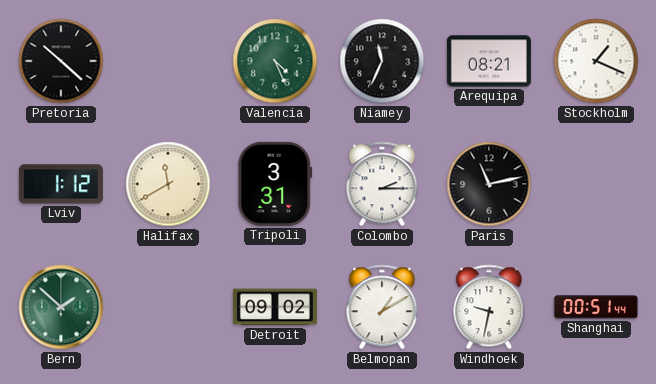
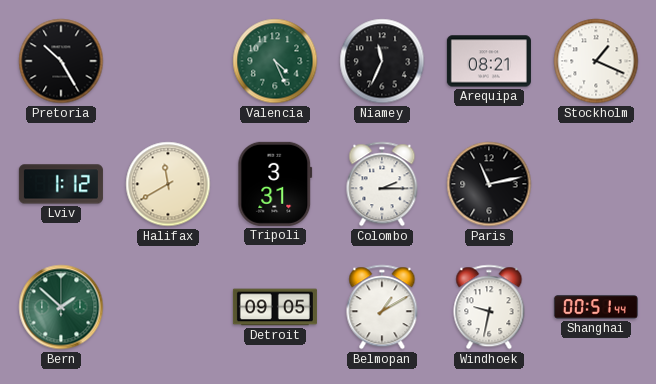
Pretoria: 10:22 -> 10:25
Detroit: 09:02 -> 09:05
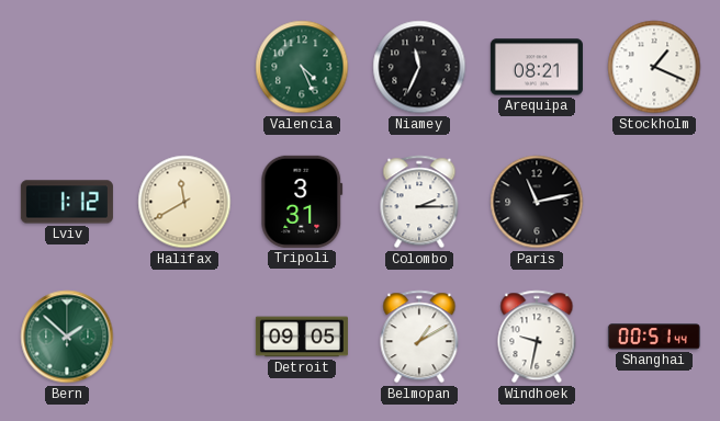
Pretoria: 10:25 -> none
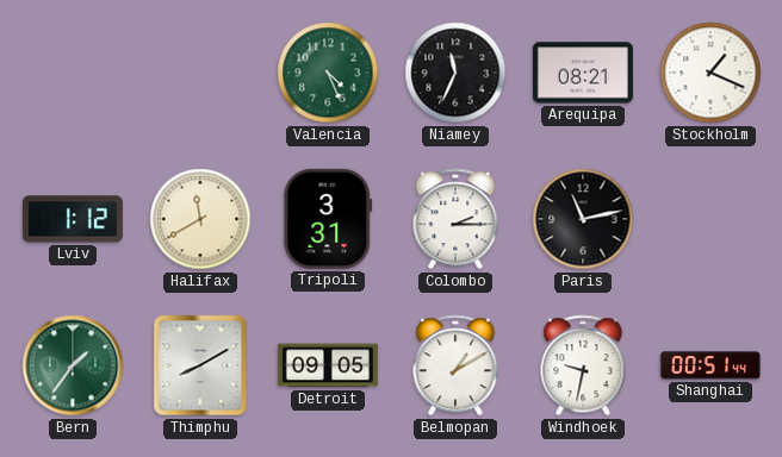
Bern: 1:52 -> 1:36
Thimphu: none -> 8:10
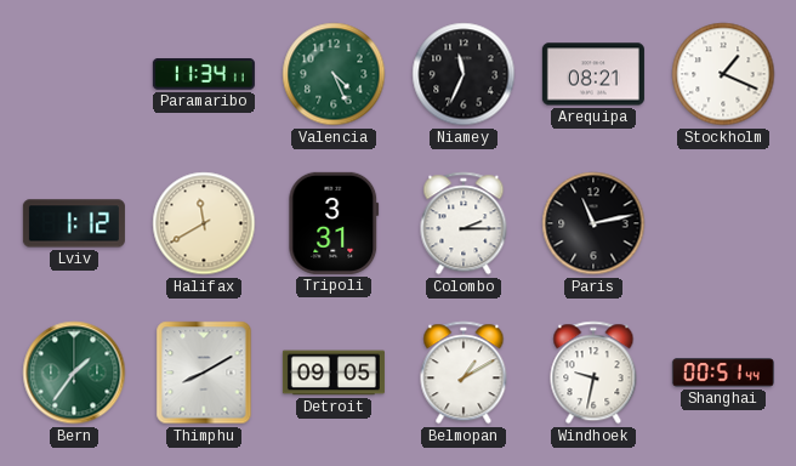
Paramaribo: none -> 11:34
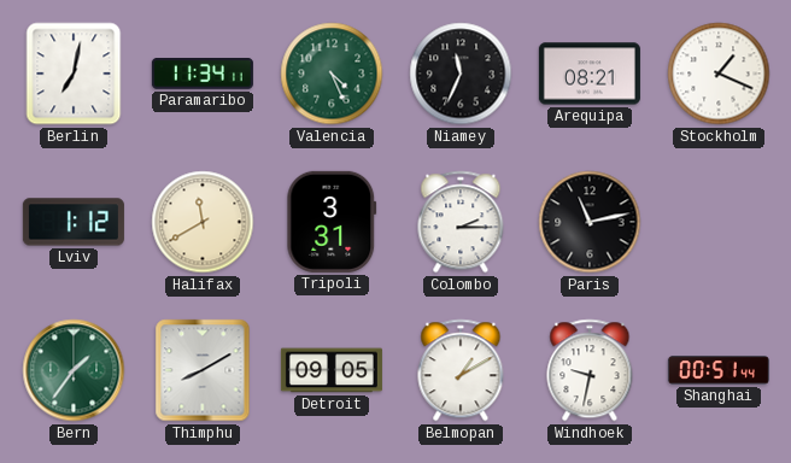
Berlin: none -> 7:02
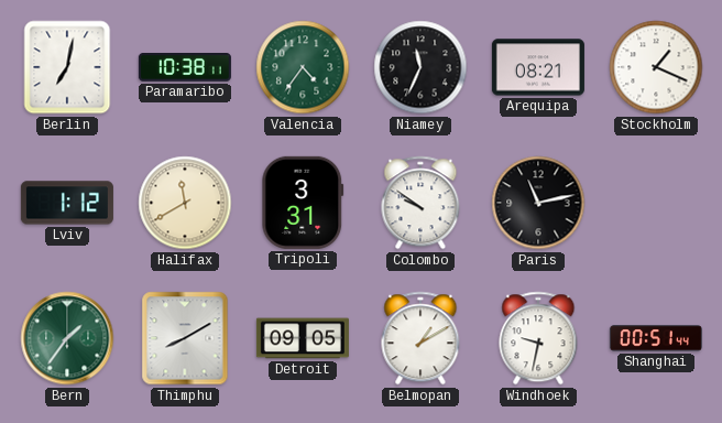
Paramaribo: 11:34 -> 10:38
Valencia: 4:26 -> 4:36
Colombo: 2:15 -> 9:51
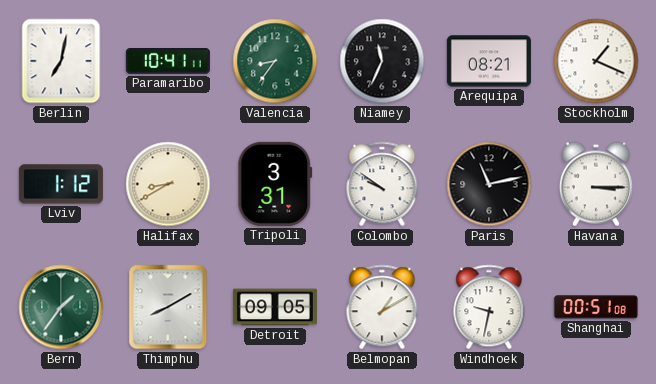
Paramaribo: 10:38 -> 10:41
Valencia: 4:36 -> 8:36
Halifax: 11:40 -> 8:40
Havana: none -> 3:15
Shanghai: 00:51:44 -> 00:51:08
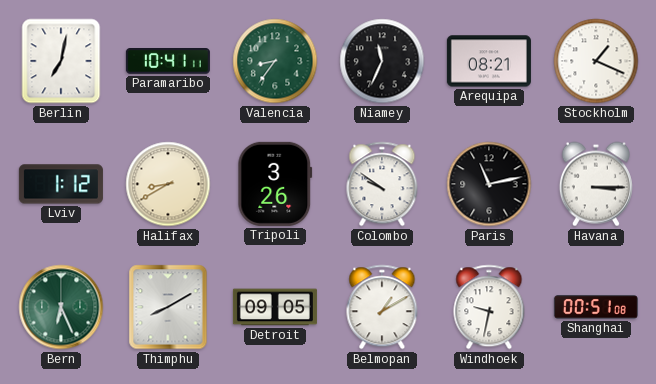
Tripoli: 3:31 -> 3:26
Bern: 1:36 -> 6:26
